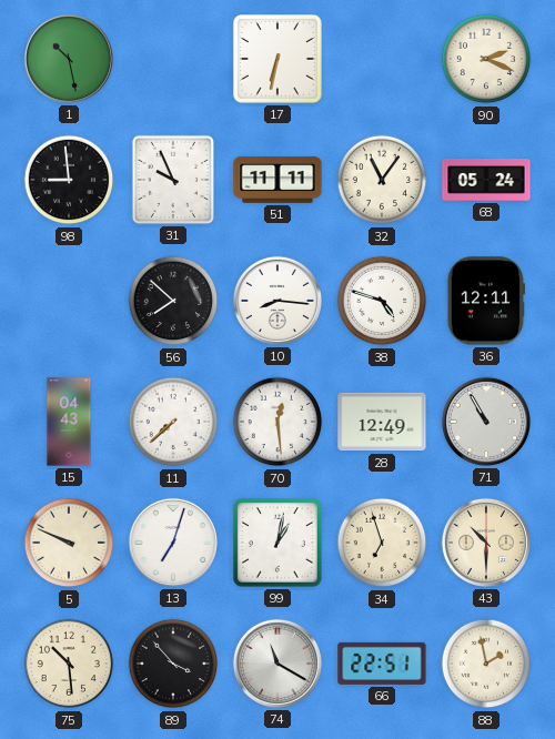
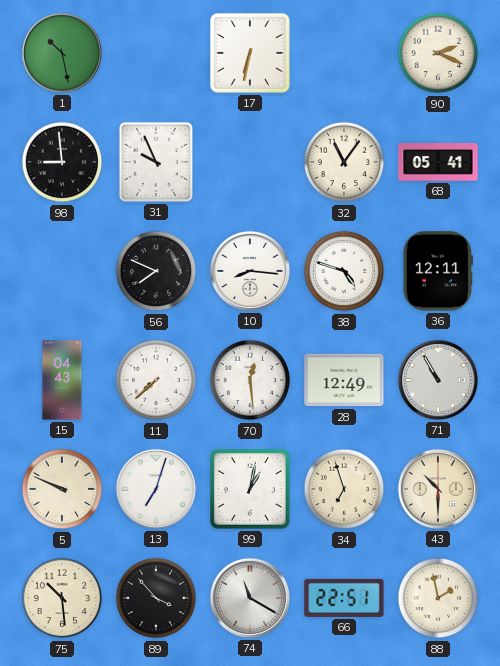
51: 11:11 -> none
68: 05:24 -> 05:41
56: 7:52 -> 7:49
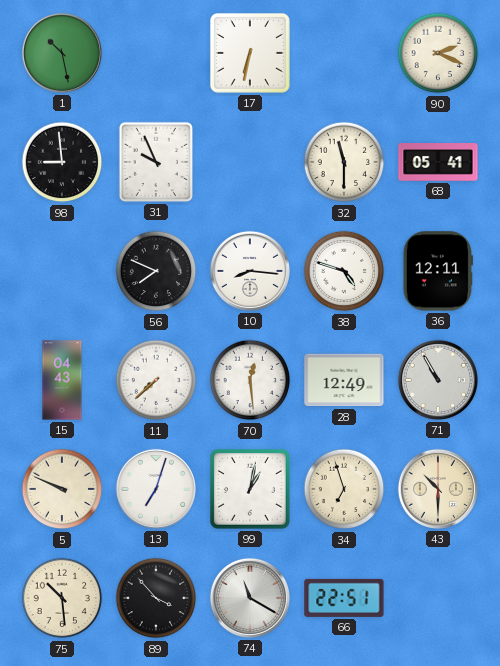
32: 11:06 -> 11:30
88: 1:58 -> none
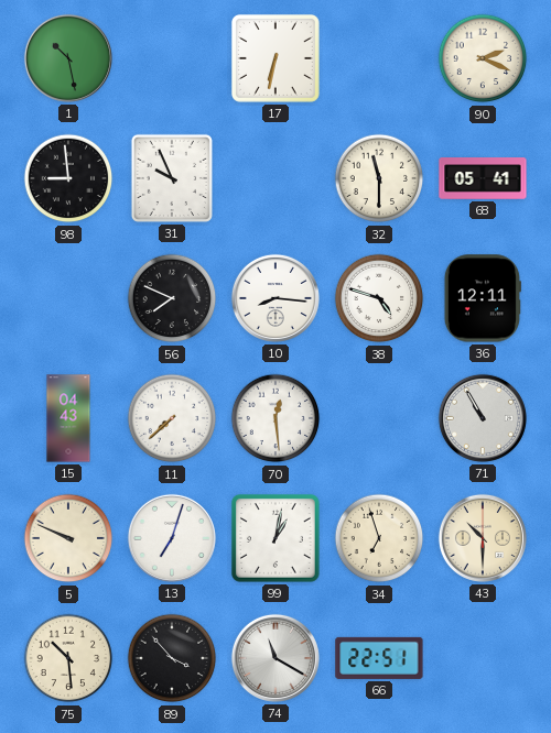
28: 12:49 -> none
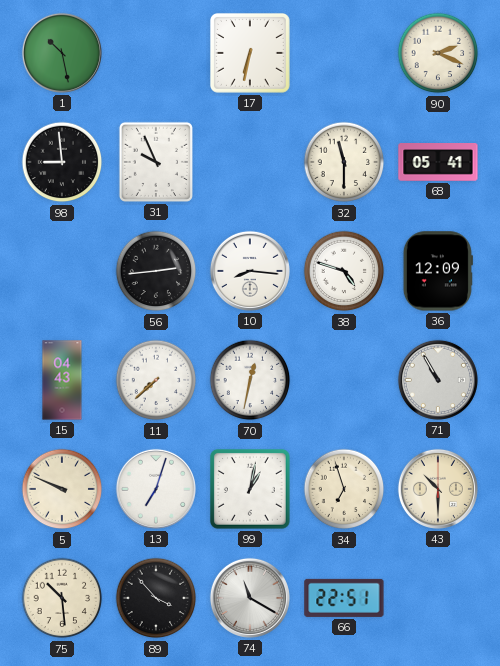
56: 7:49 -> 2:44
36: 12:11 -> 12:09
70: 12:29 -> 12:32
